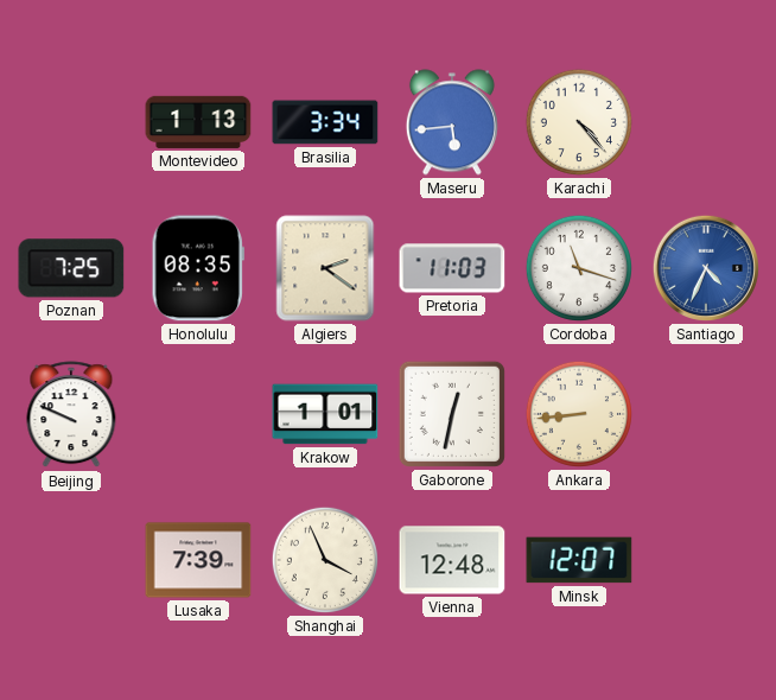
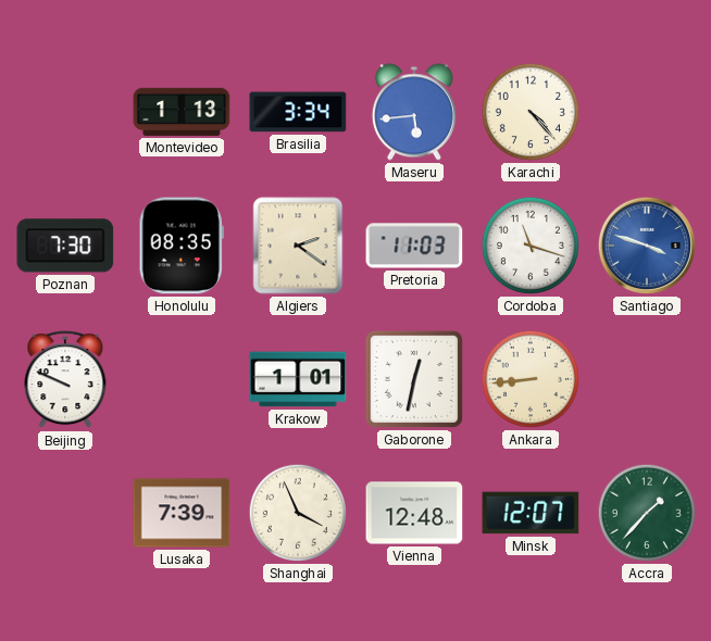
Poznan: 7:25 -> 7:30
Santiago: 4:34 -> 3:48
Accra: none -> 1:37
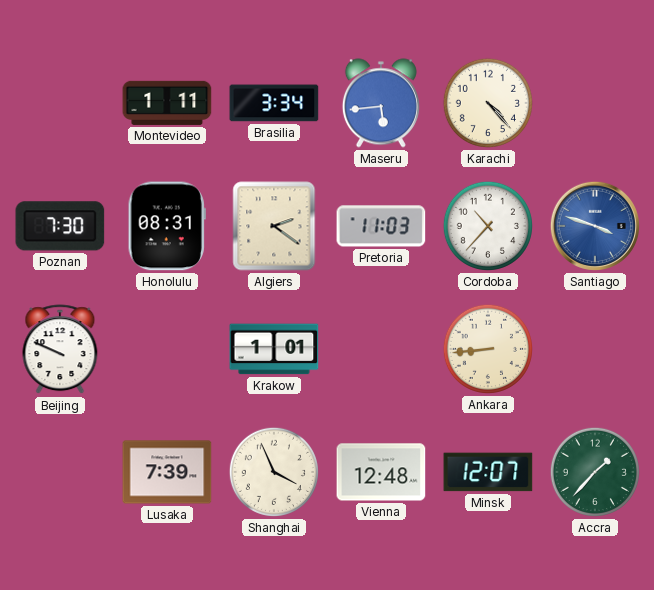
Montevideo: 1:13 -> 1:11
Honolulu: 08:35 -> 08:31
Cordoba: 11:18 -> 10:37
Gaborone: 12:32 -> none
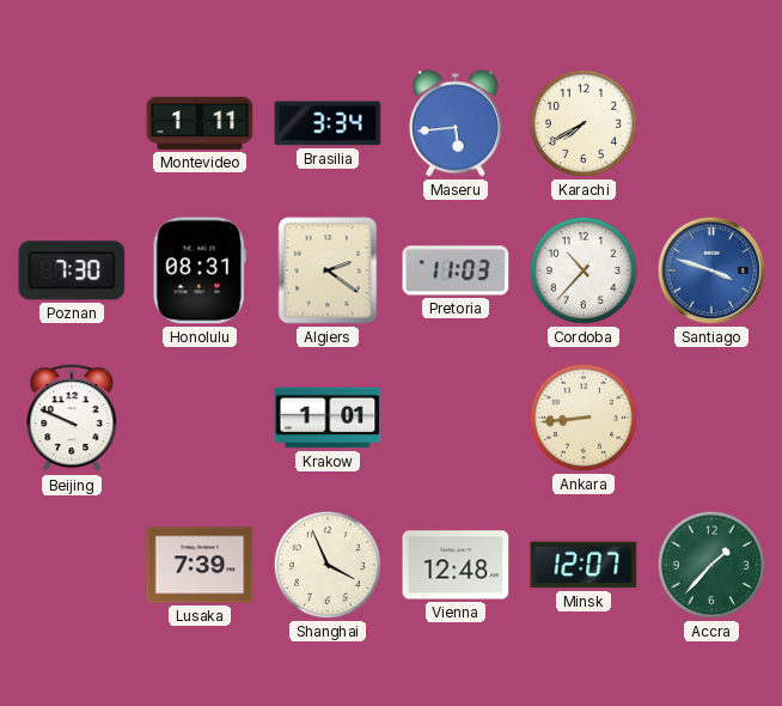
Karachi: 4:23 -> 7:40
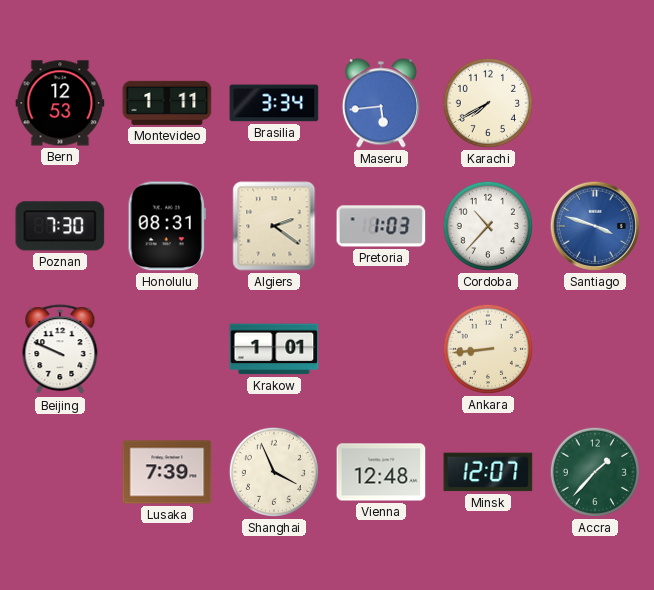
Bern: none -> 12:53
Pretoria: 11:03 -> 1:03
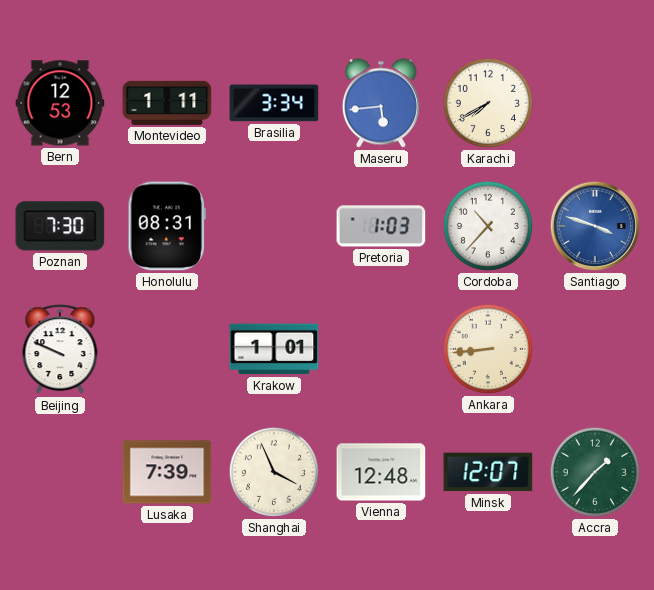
Algiers: 2:21 -> none
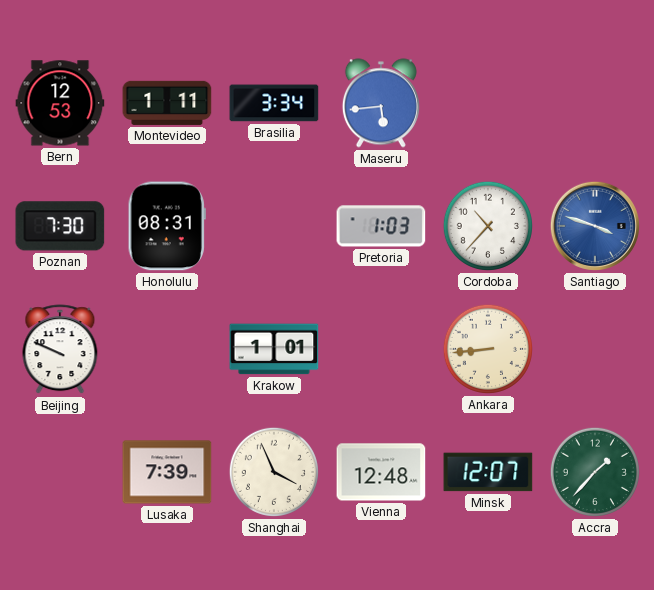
Karachi: 7:40 -> none
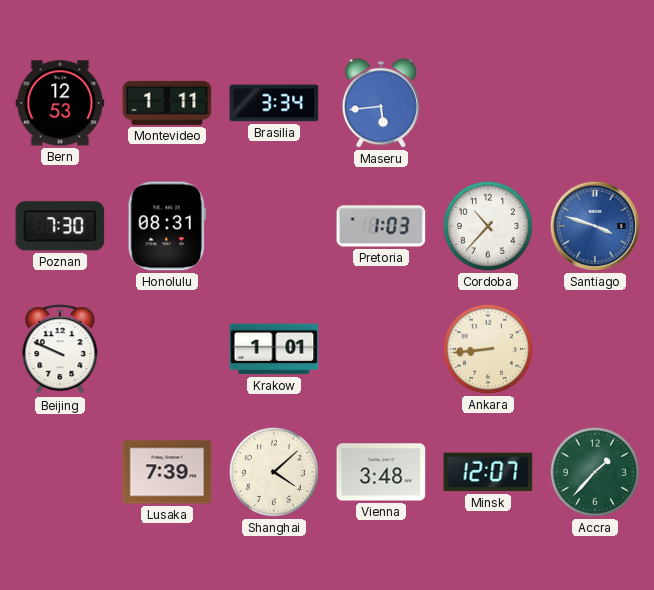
Shanghai: 3:56 -> 4:08
Vienna: 12:48 -> 3:48
